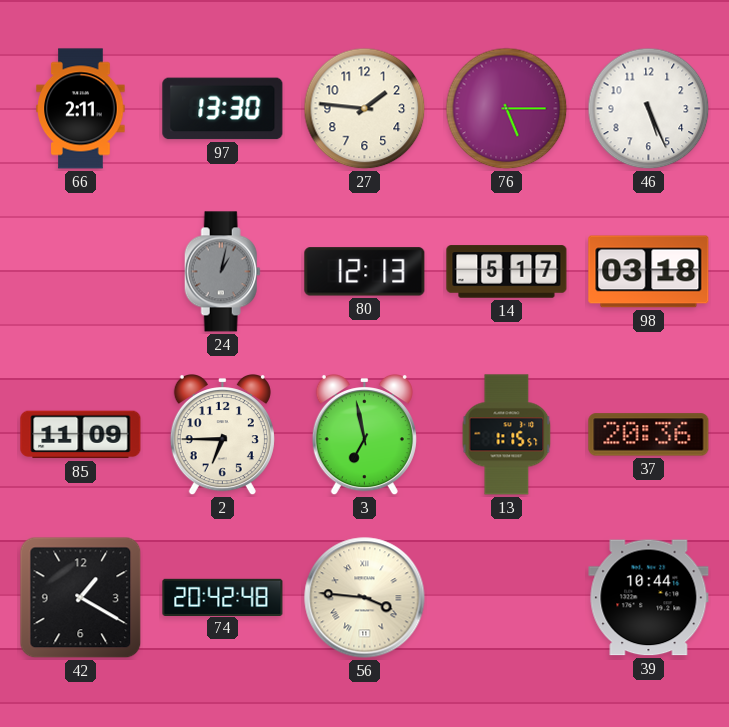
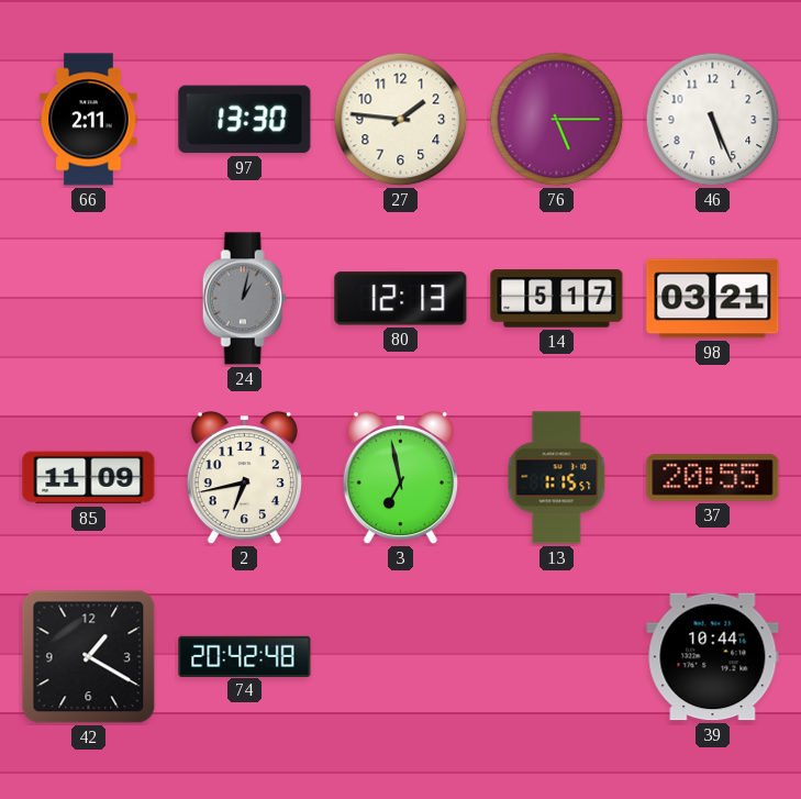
98: 03:18 -> 03:21
2: 6:45 -> 6:43
37: 20:36 -> 20:55
56: 3:46 -> none
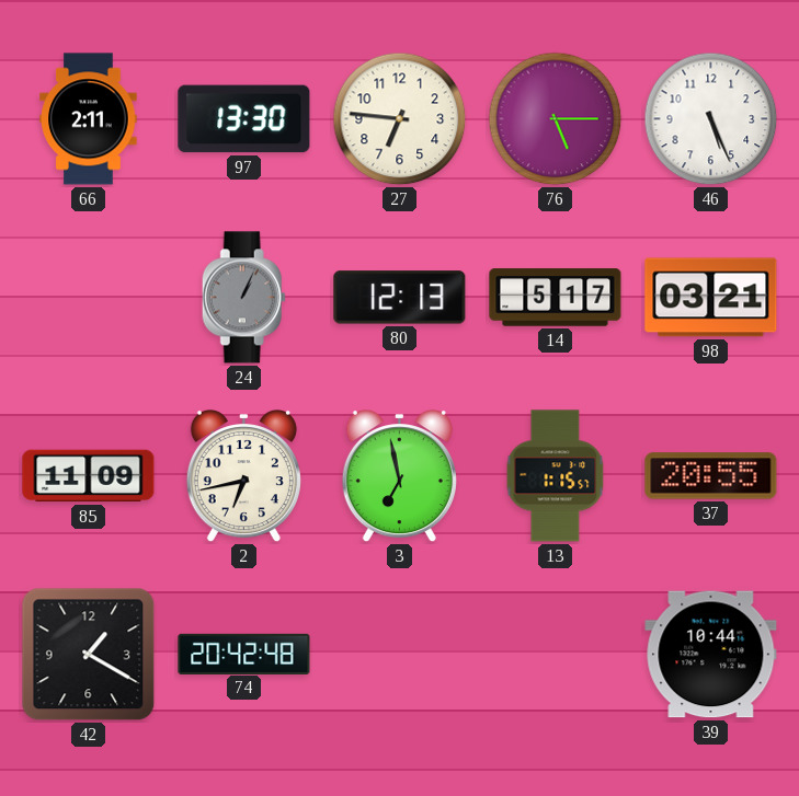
27: 1:46 -> 6:46
24: 1:02 -> 1:04
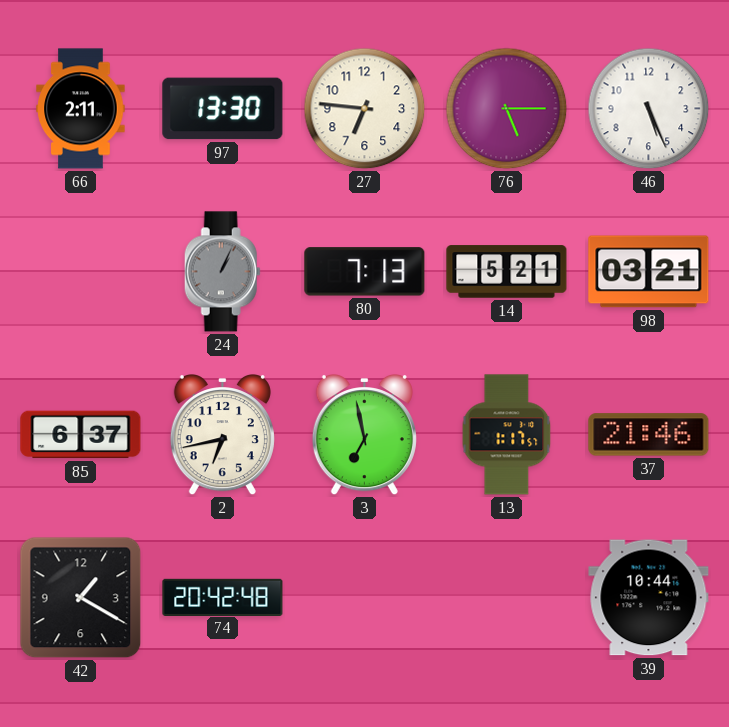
80: 12:13 -> 7:13
14: 5:17 -> 5:21
85: 11:09 -> 6:37
13: 1:15 -> 1:17
37: 20:55 -> 21:46
